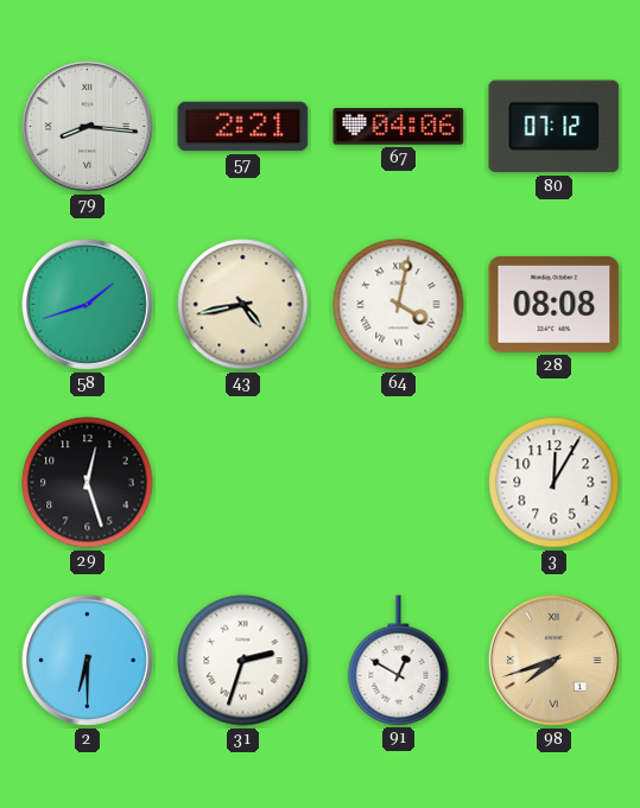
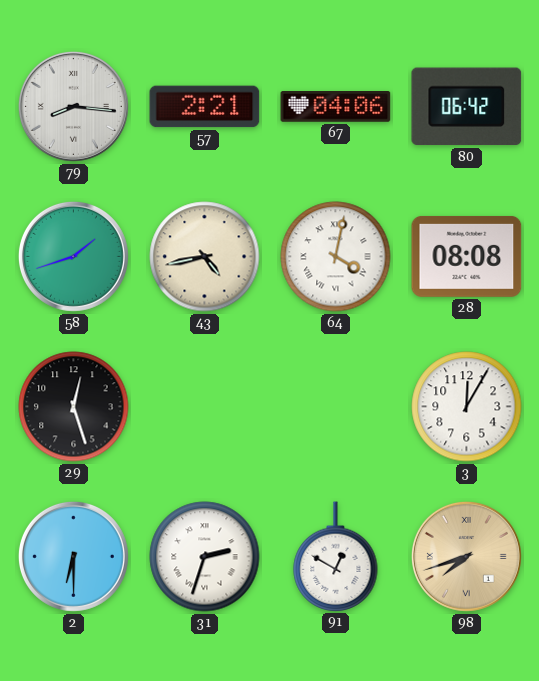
80: 07:12 -> 06:42
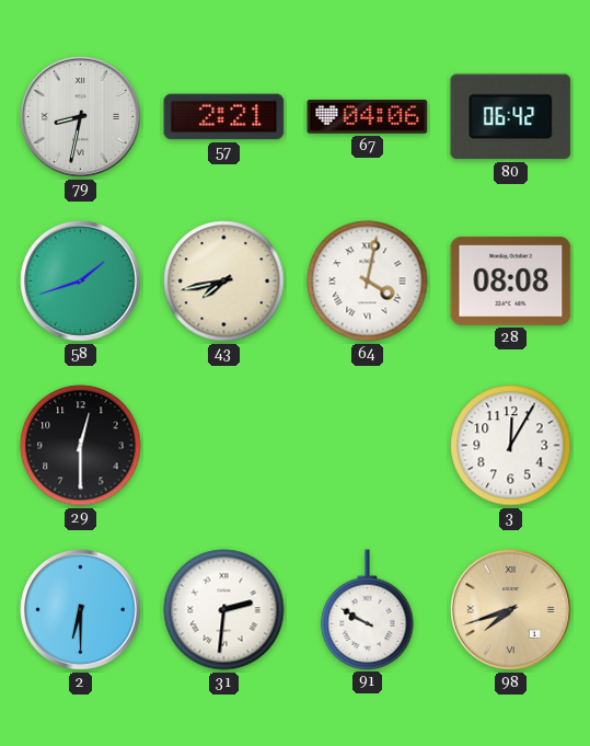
79: 8:16 -> 8:32
43: 4:43 -> 7:43
29: 12:27 -> 12:30
31: 2:33 -> 2:31
91: 12:50 -> 9:50
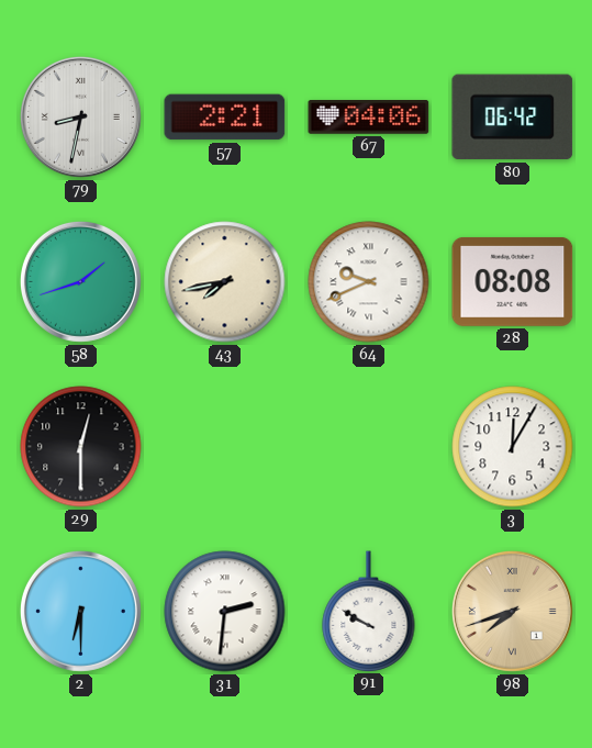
64: 4:02 -> 9:41
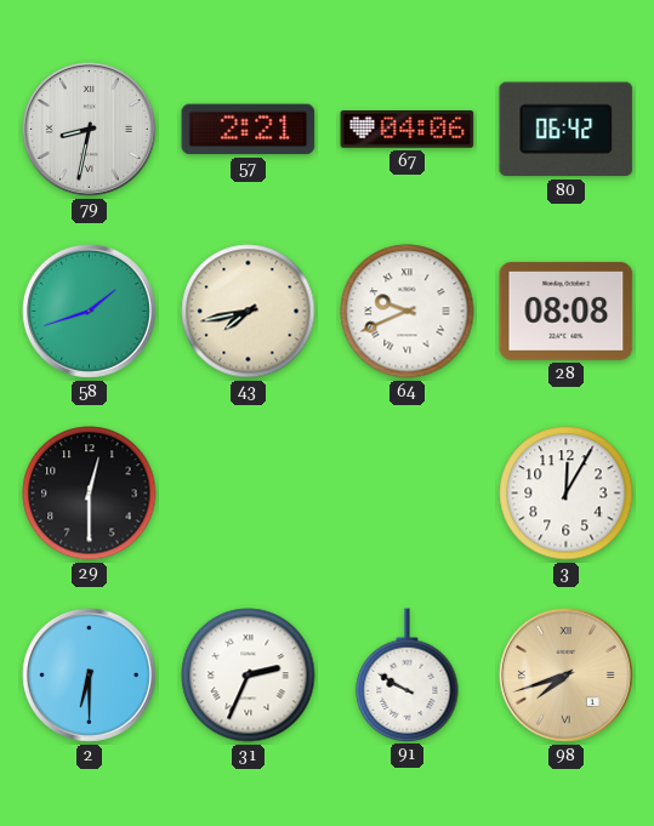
31: 2:31 -> 2:34
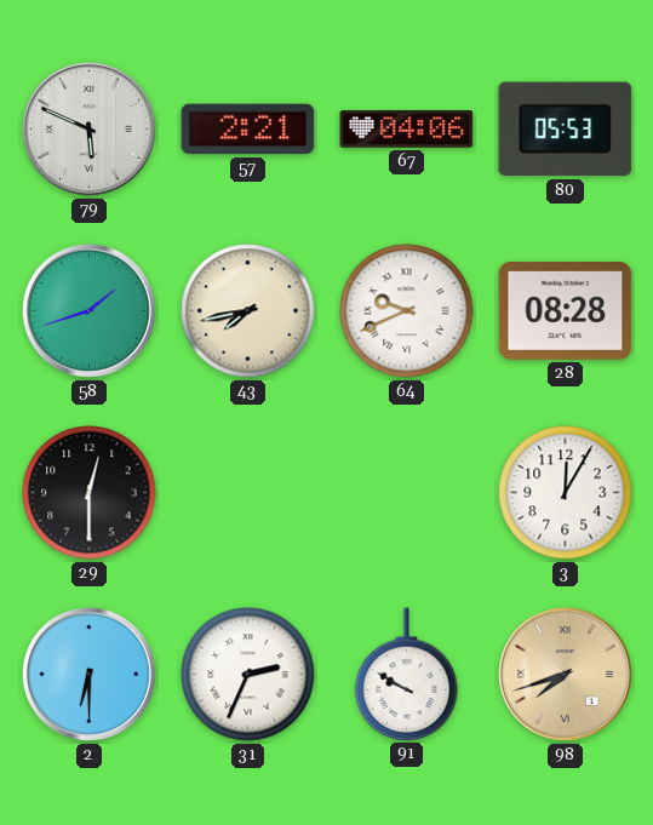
79: 8:32 -> 5:49
80: 06:42 -> 05:53
28: 08:08 -> 08:28
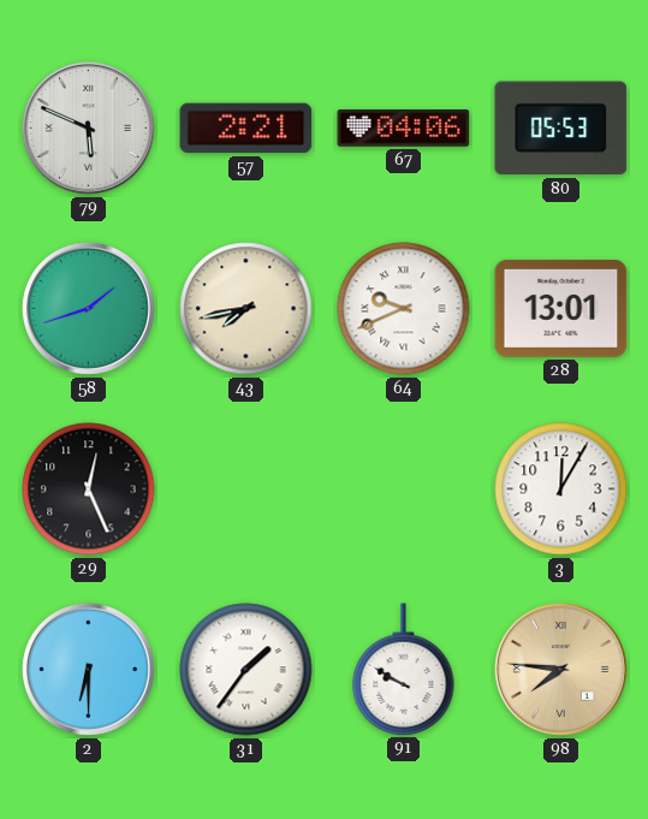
28: 08:28 -> 13:01
29: 12:30 -> 12:26
31: 2:34 -> 1:36
98: 7:42 -> 7:46
